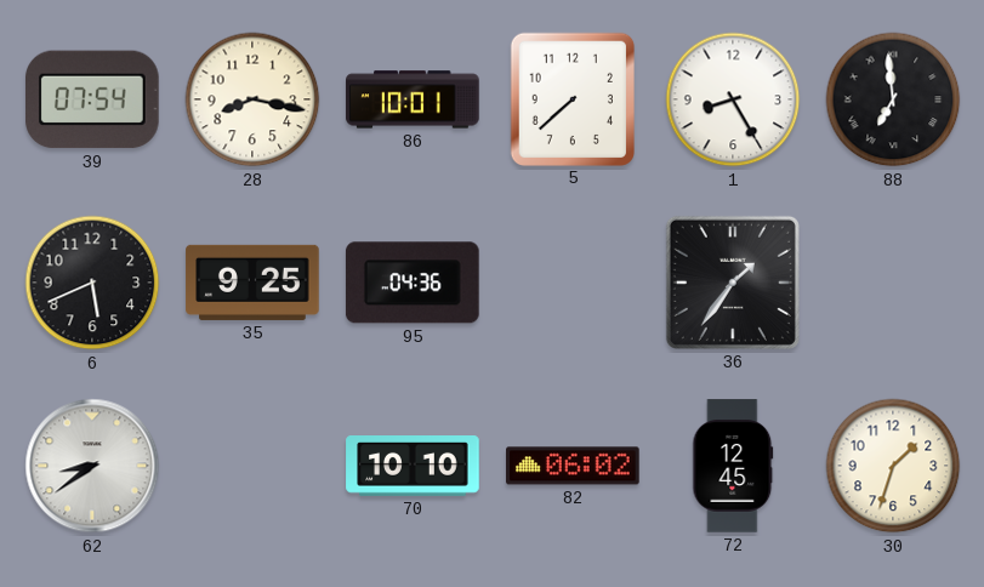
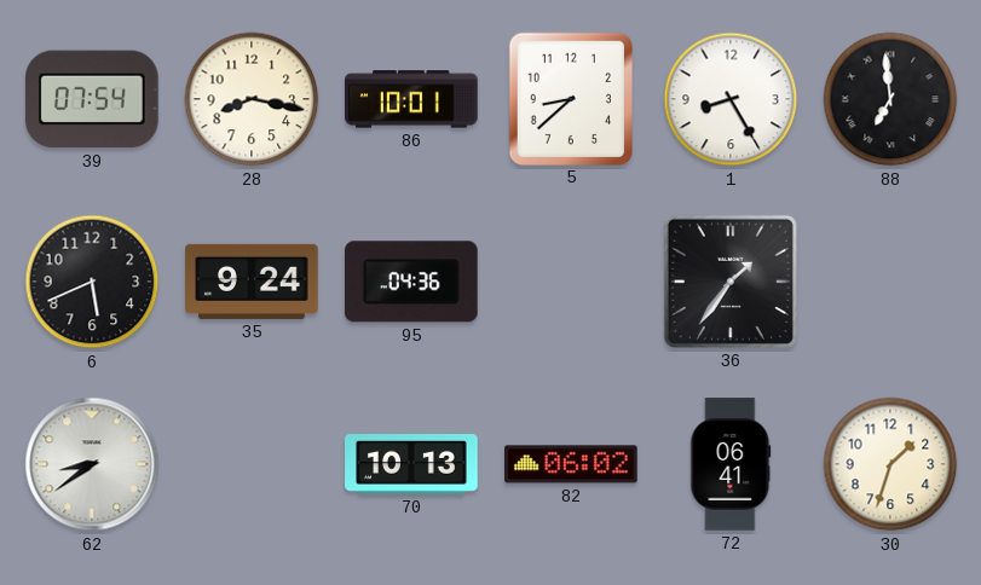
5: 7:38 -> 8:38
35: 9:25 -> 9:24
70: 10:10 -> 10:13
72: 12:45 -> 06:41
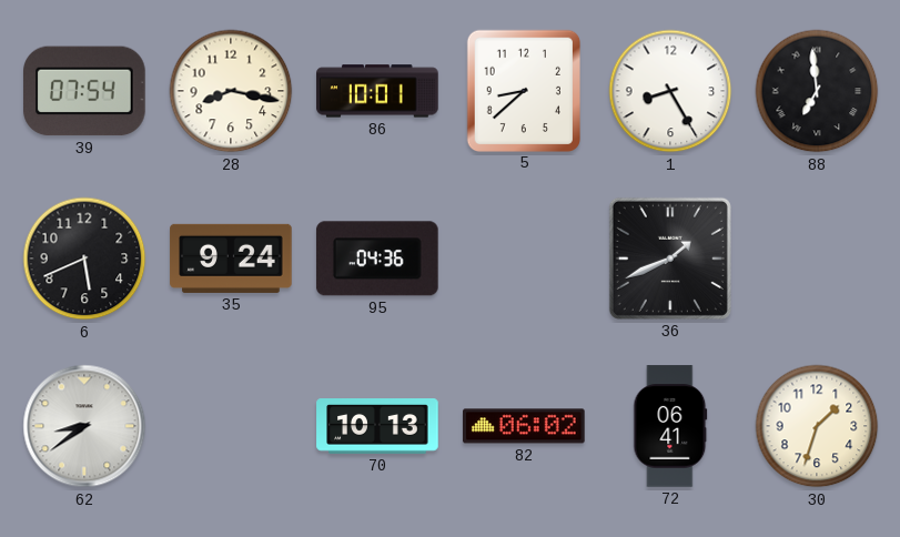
36: 1:36 -> 1:41
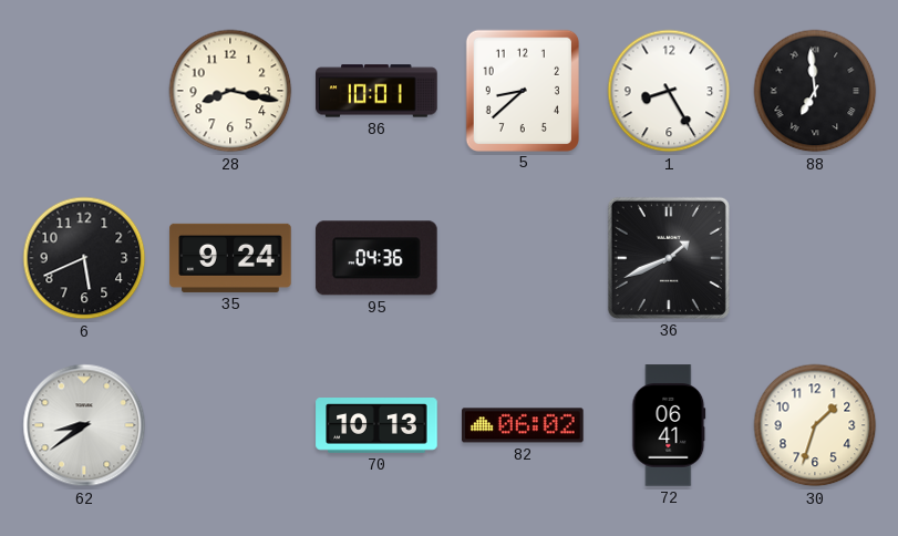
39: 07:54 -> none
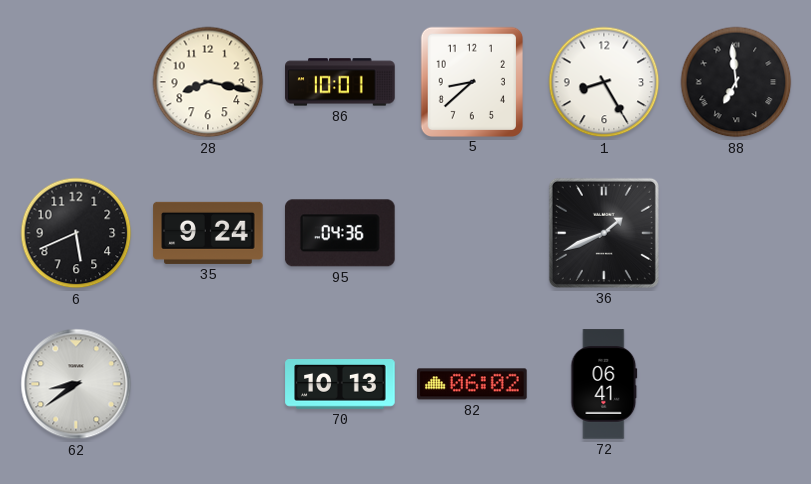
30: 1:33 -> none
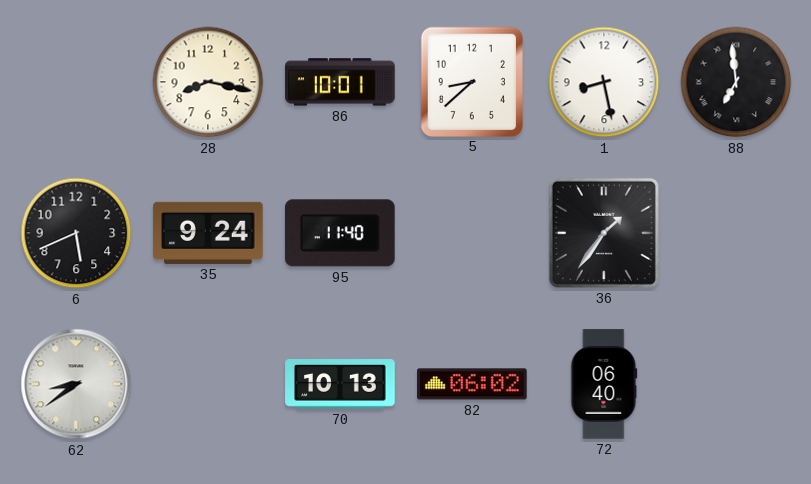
1: 8:25 -> 8:28
95: 04:36 -> 11:40
36: 1:41 -> 1:36
72: 06:41 -> 06:40
